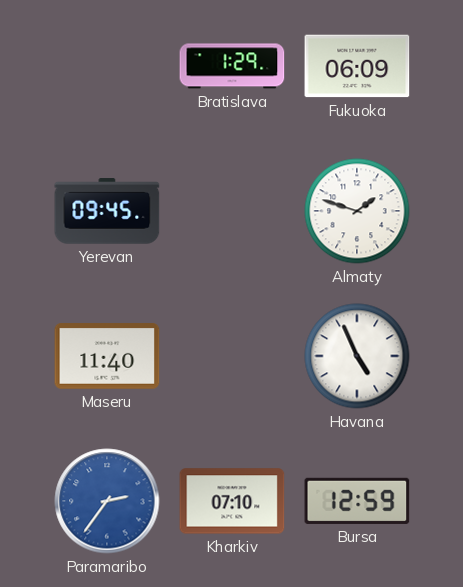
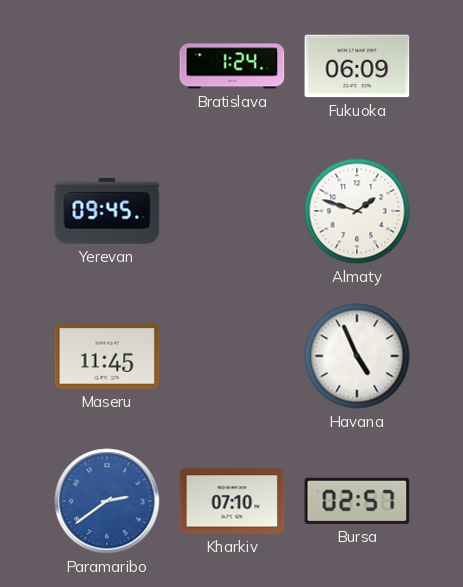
Bratislava: 1:29 -> 1:24
Maseru: 11:40 -> 11:45
Paramaribo: 2:36 -> 2:39
Bursa: 12:59 -> 02:57
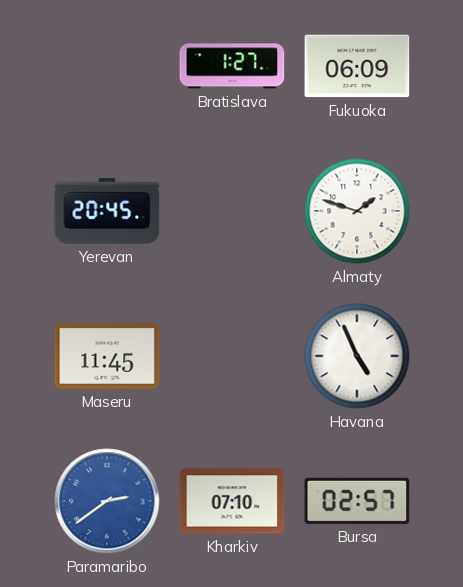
Bratislava: 1:24 -> 1:27
Yerevan: 09:45 -> 20:45
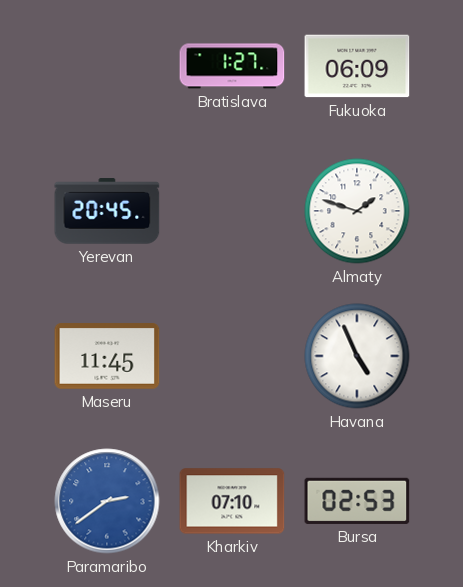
Bursa: 02:57 -> 02:53
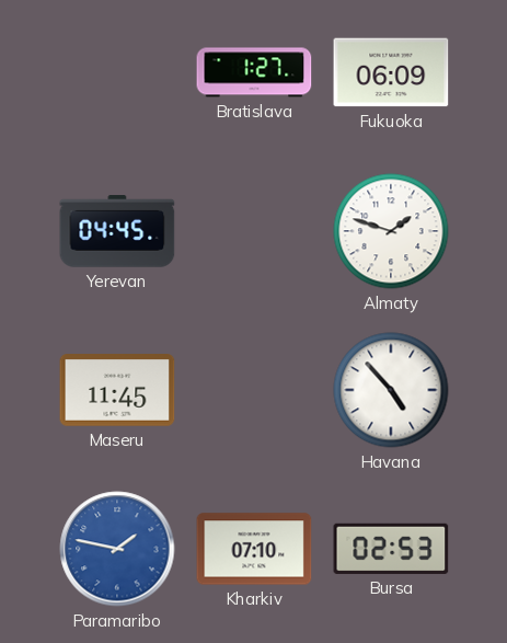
Yerevan: 20:45 -> 04:45
Havana: 4:56 -> 4:53
Paramaribo: 2:39 -> 1:47
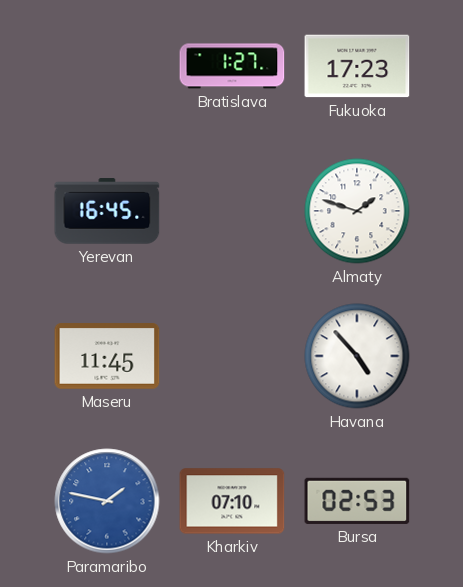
Fukuoka: 06:09 -> 17:23
Yerevan: 04:45 -> 16:45
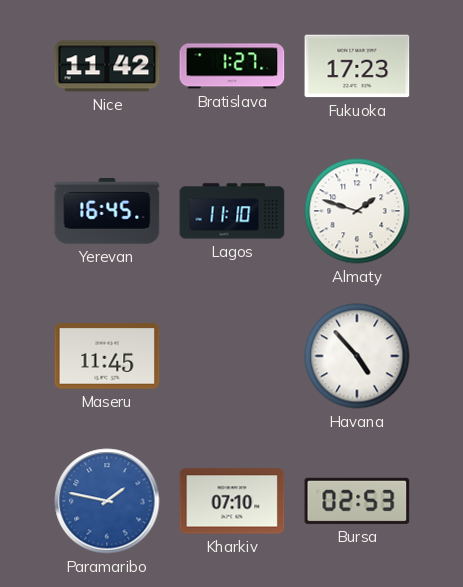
Nice: none -> 11:42
Lagos: none -> 11:10
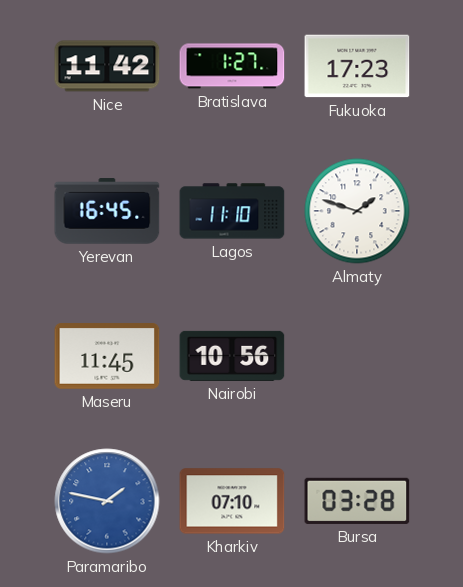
Nairobi: none -> 10:56
Havana: 4:53 -> none
Bursa: 02:53 -> 03:28
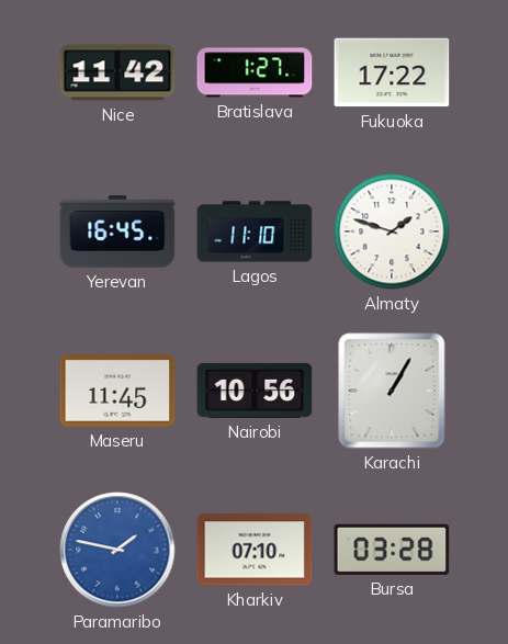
Fukuoka: 17:23 -> 17:22
Karachi: none -> 1:05
